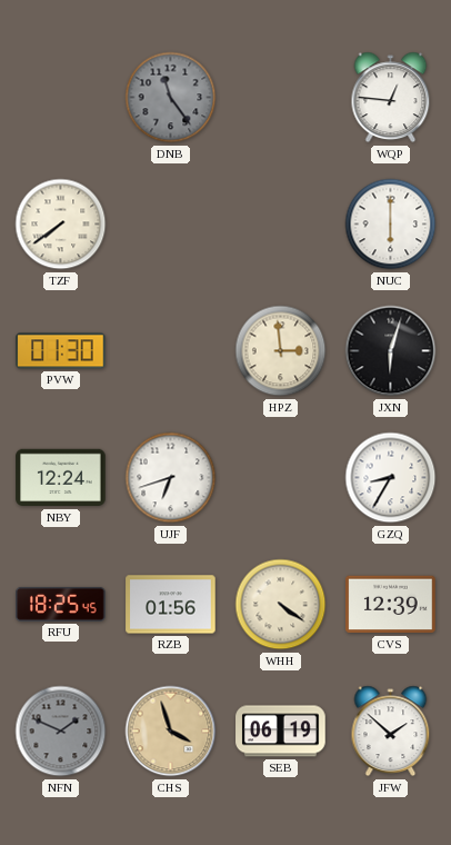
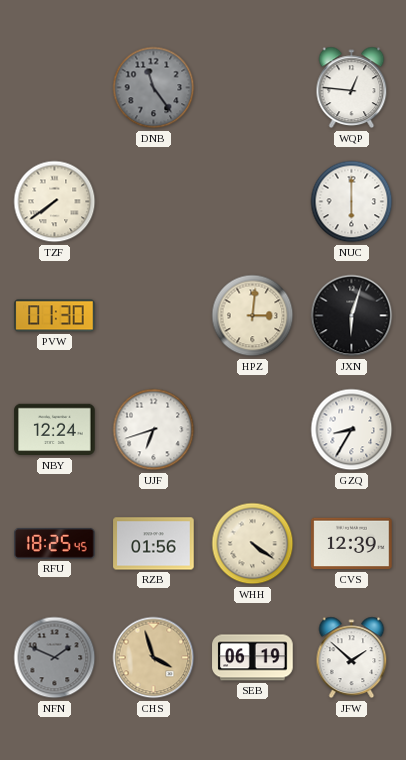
HPZ: 2:59 -> 3:01
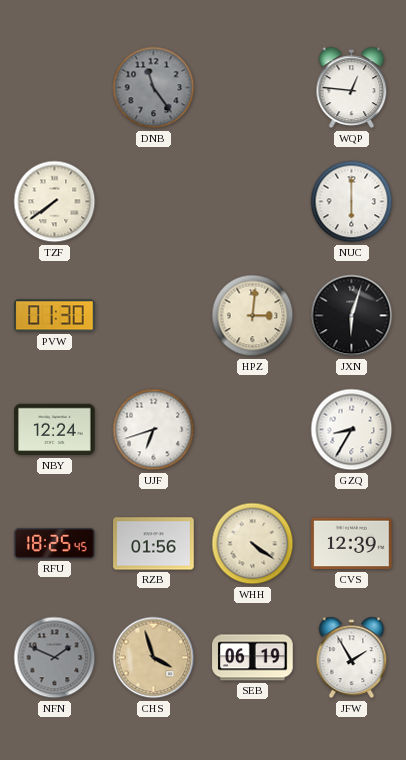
JFW: 1:52 -> 1:55
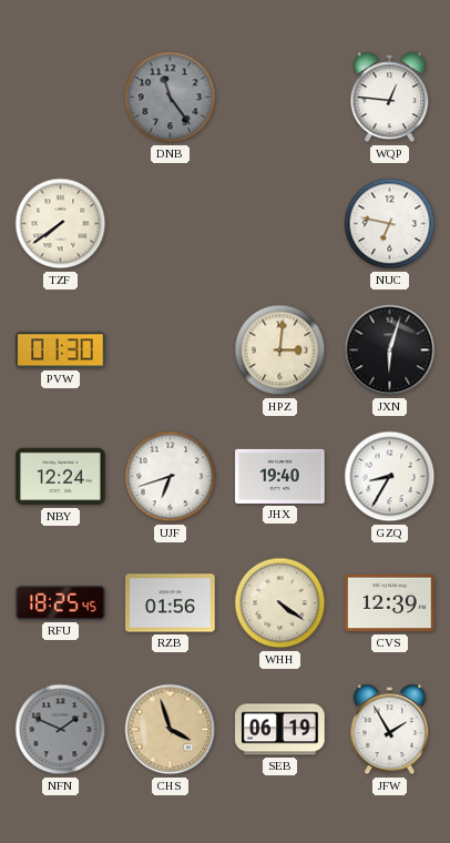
NUC: 6:00 -> 6:47
JHX: none -> 19:40
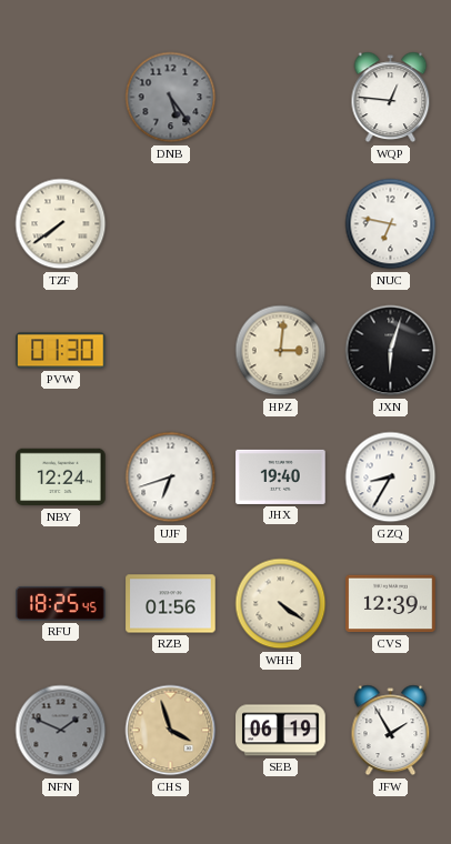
DNB: 11:24 -> 5:24
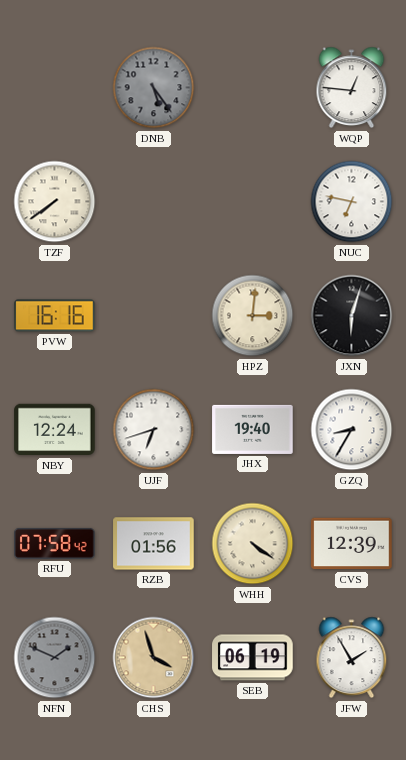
PVW: 01:30 -> 16:16
RFU: 18:25 -> 07:58
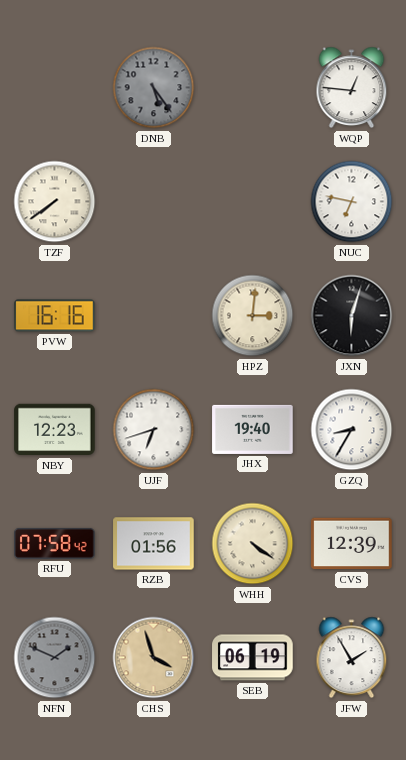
NBY: 12:24 -> 12:23
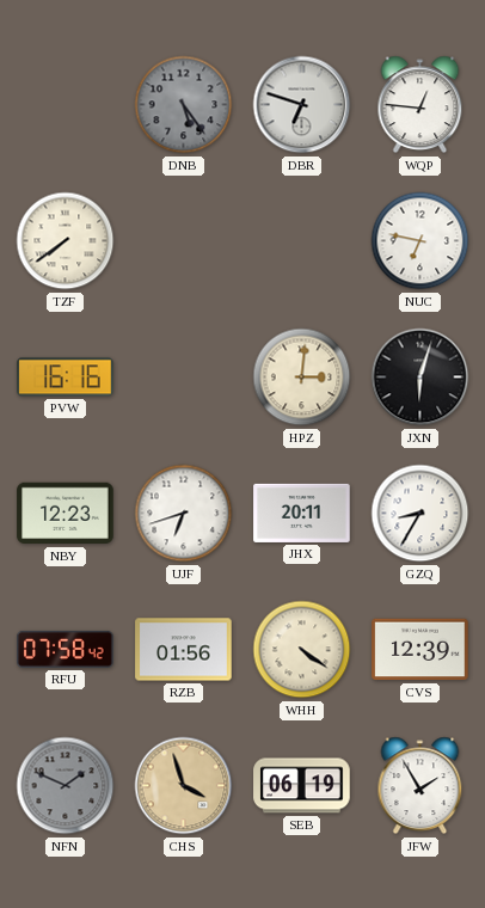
DBR: none -> 6:48
JHX: 19:40 -> 20:11
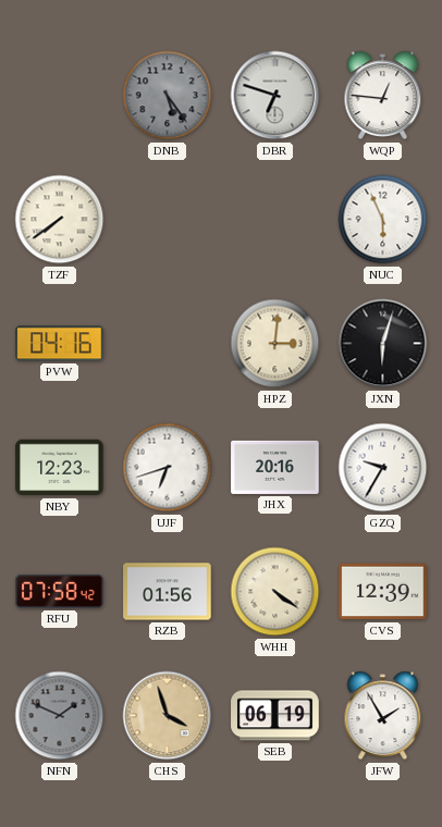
NUC: 6:47 -> 5:56
PVW: 16:16 -> 04:16
JHX: 20:11 -> 20:16
GZQ: 8:35 -> 9:35
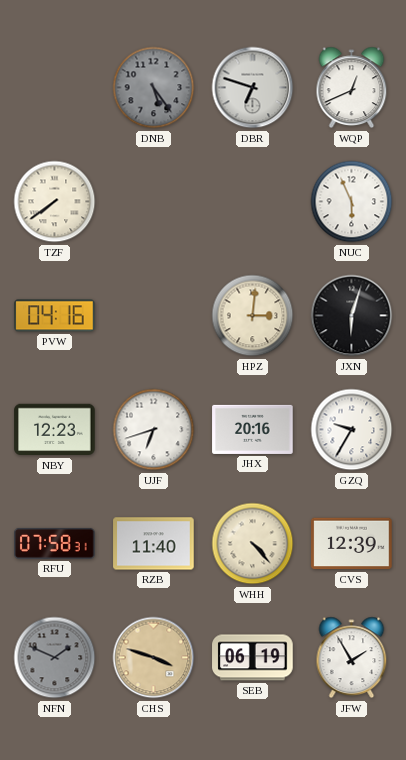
WQP: 12:46 -> 12:41
RFU: 07:58:42 -> 07:58:31
RZB: 01:56 -> 11:40
WHH: 4:21 -> 4:23
CHS: 3:57 -> 3:48
